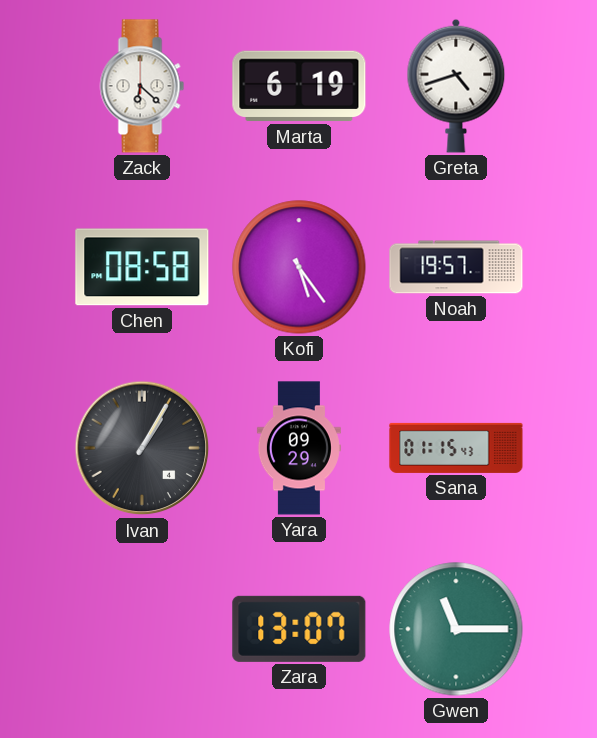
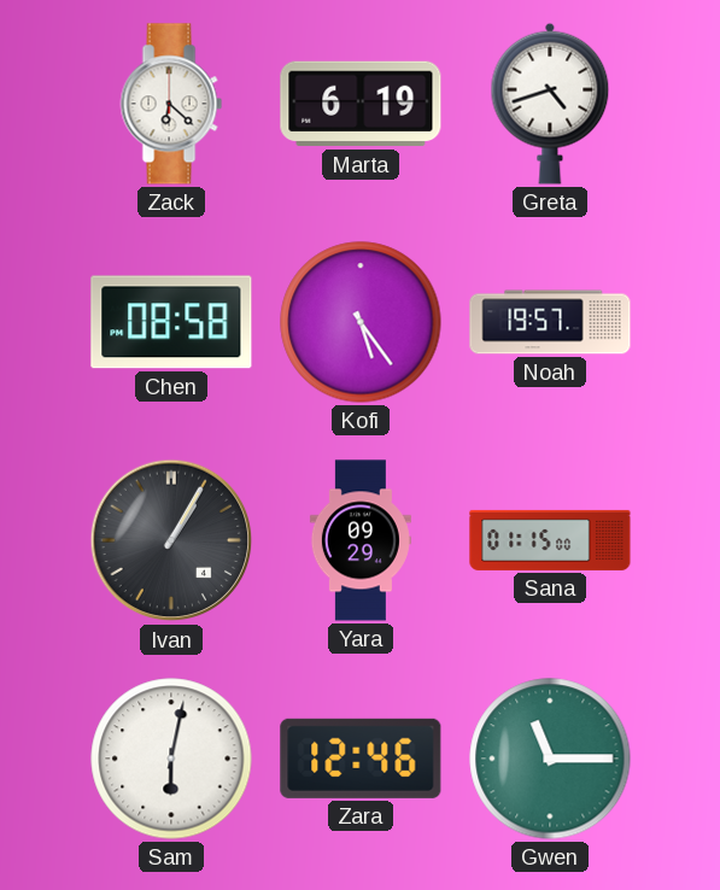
Sana: 01:15:43 -> 01:15:00
Sam: none -> 6:02
Zara: 13:07 -> 12:46
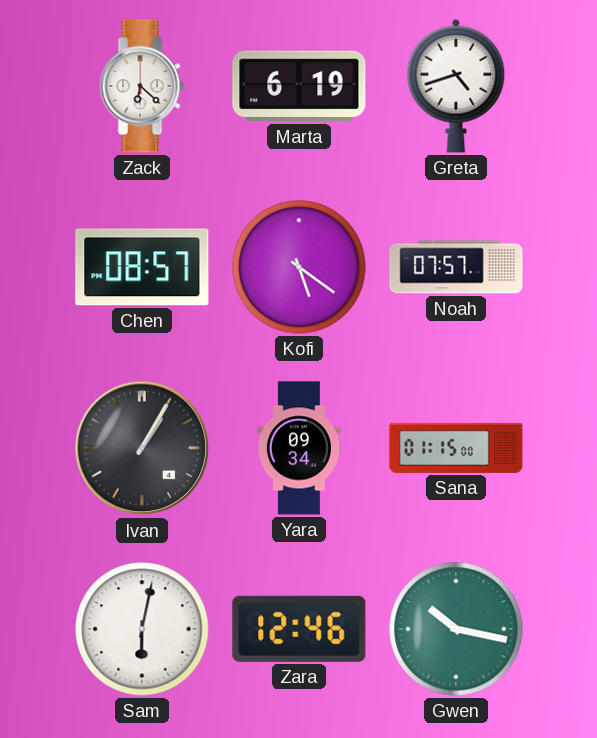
Chen: 08:58 -> 08:57
Kofi: 5:24 -> 5:21
Noah: 19:57 -> 07:57
Yara: 09:29 -> 09:34
Gwen: 11:15 -> 10:17
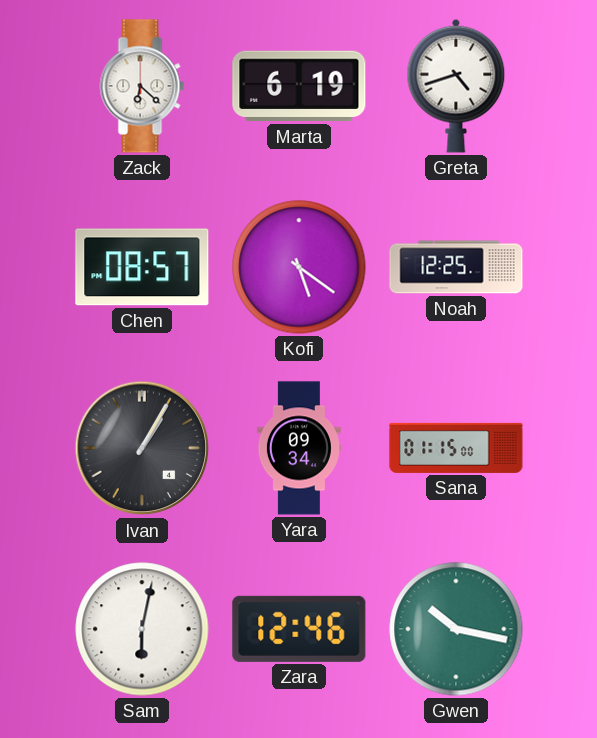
Noah: 07:57 -> 12:25
